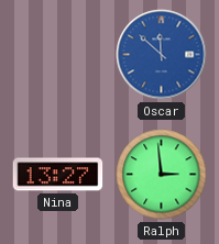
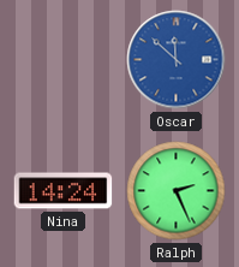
Nina: 13:27 -> 14:24
Ralph: 2:59 -> 2:26
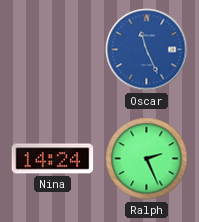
Oscar: 11:52 -> 11:26
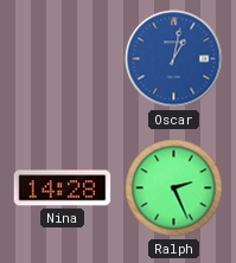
Oscar: 11:26 -> 1:02
Nina: 14:24 -> 14:28
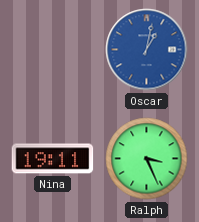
Nina: 14:28 -> 19:11
Ralph: 2:26 -> 3:26
